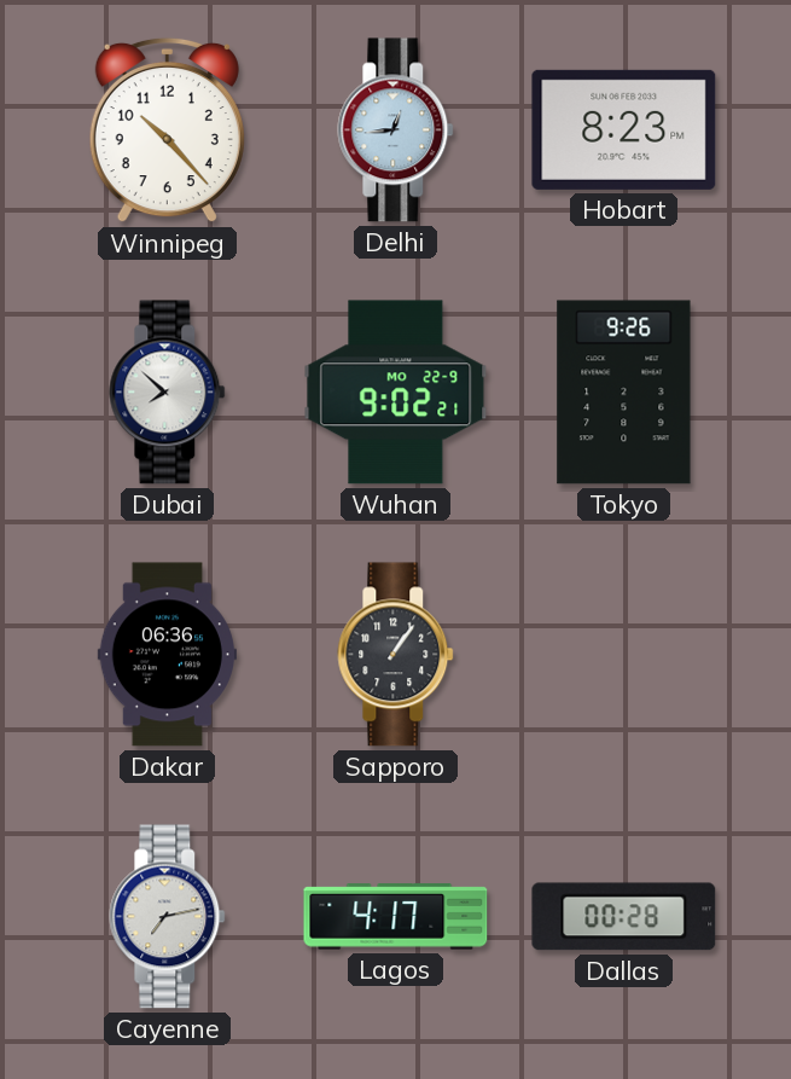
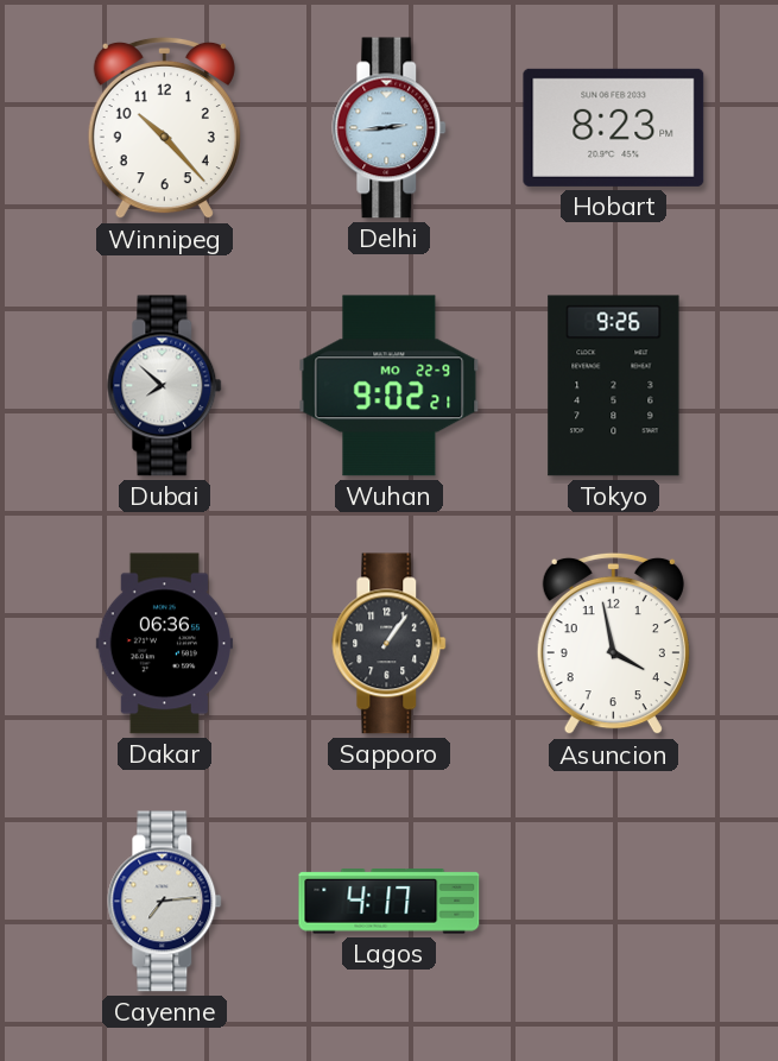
Delhi: 12:44 -> 2:44
Asuncion: none -> 3:58
Cayenne: 7:13 -> 7:14
Dallas: 00:28 -> none
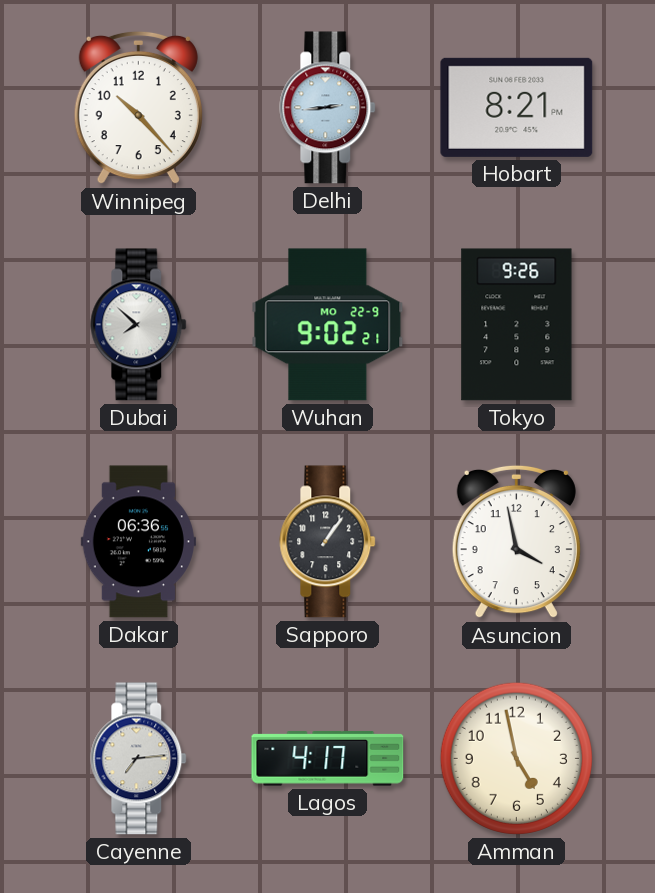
Hobart: 8:23 -> 8:21
Amman: none -> 4:58
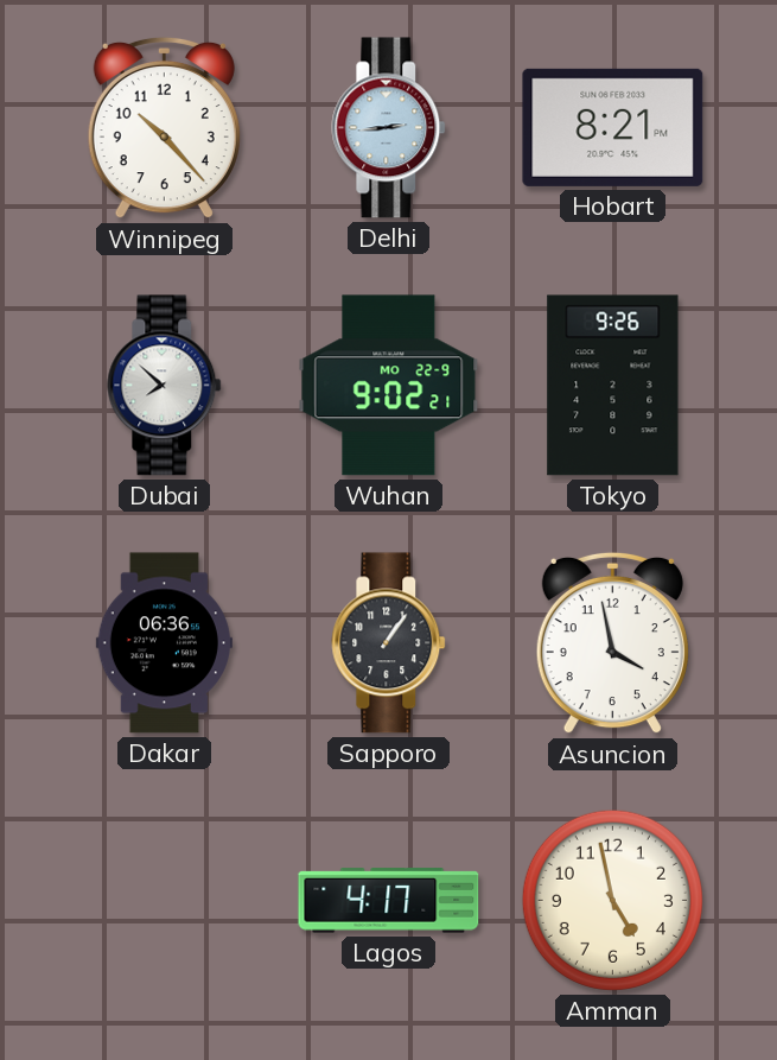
Cayenne: 7:14 -> none
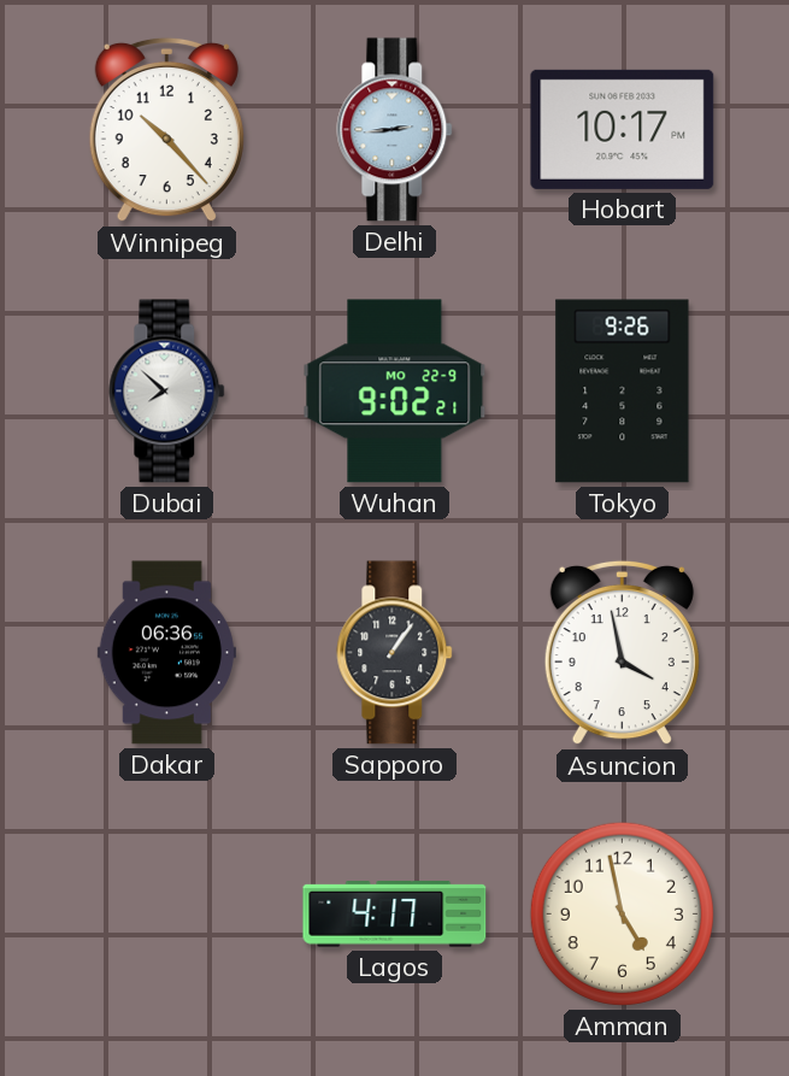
Hobart: 8:21 -> 10:17
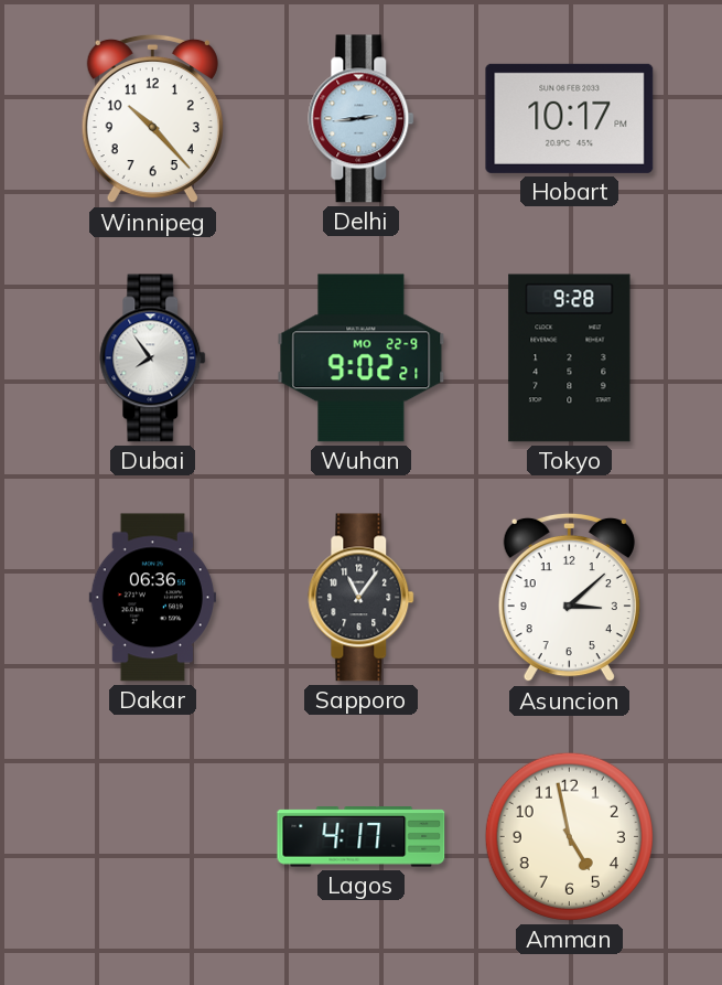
Dubai: 7:52 -> 7:54
Tokyo: 9:26 -> 9:28
Sapporo: 1:06 -> 11:06
Asuncion: 3:58 -> 3:08
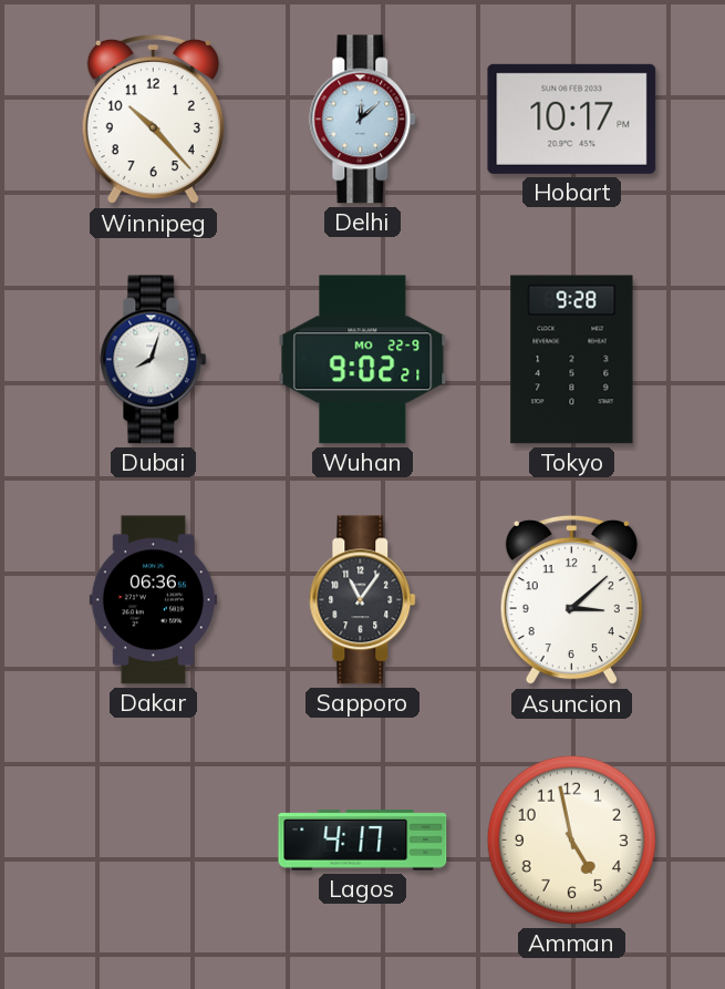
Delhi: 2:44 -> 12:08
Dubai: 7:54 -> 8:03
